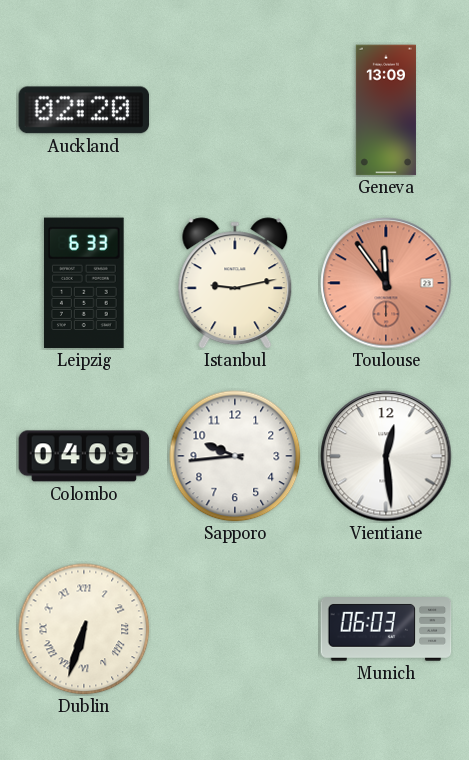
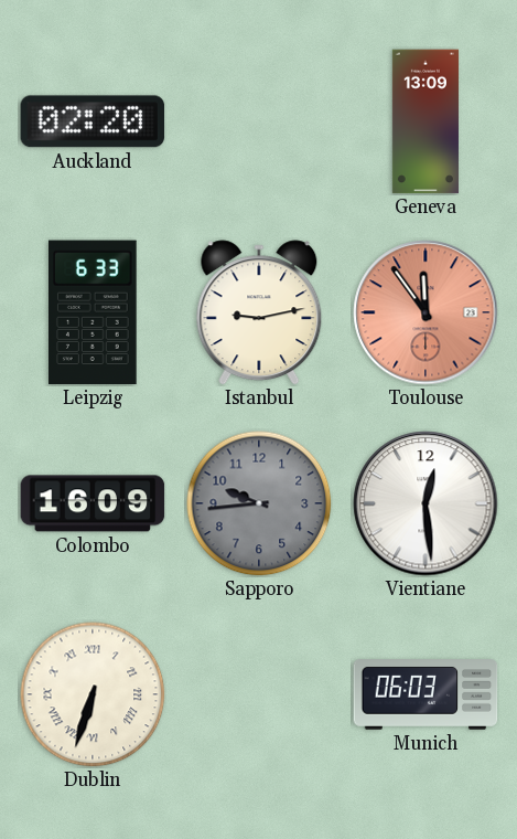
Colombo: 04:09 -> 16:09
Sapporo dial: white -> grey
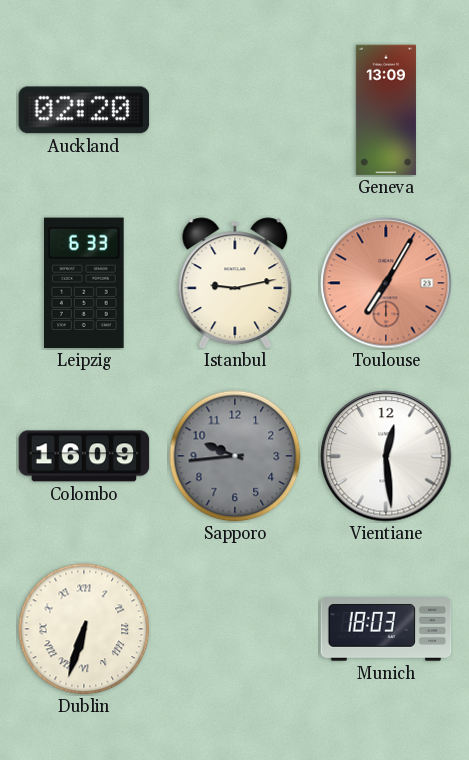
Toulouse: 11:54 -> 7:05
Munich: 06:03 -> 18:03
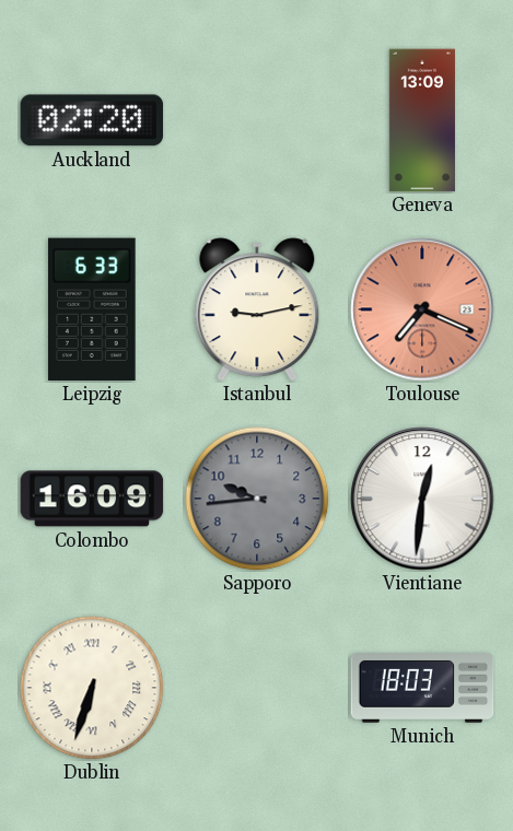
Toulouse: 7:05 -> 7:19
Vientiane: 12:29 -> 12:31
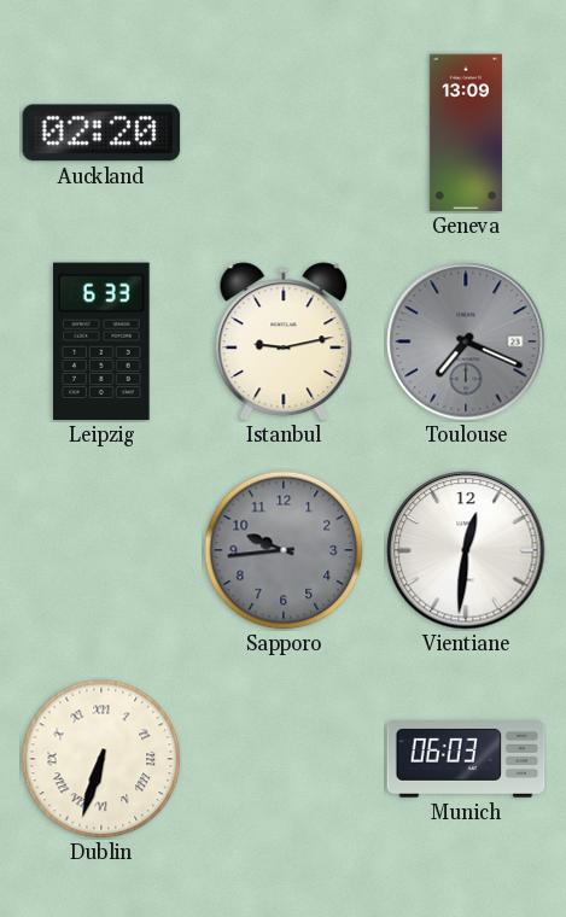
Toulouse dial: salmon -> grey
Colombo: 16:09 -> none
Munich: 18:03 -> 06:03
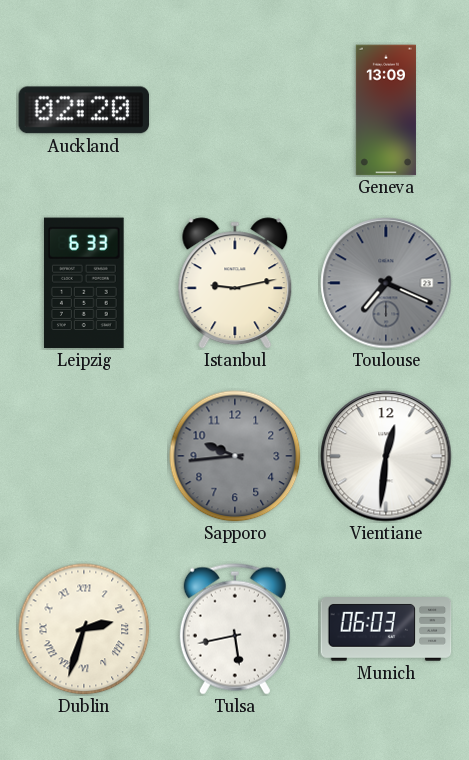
Dublin: 6:33 -> 2:33
Tulsa: none -> 5:43
